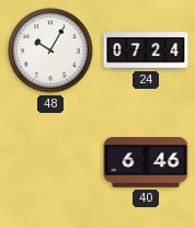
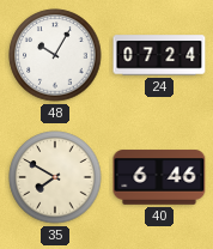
35: none -> 7:50
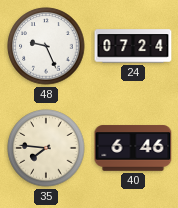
48: 10:05 -> 9:26
35: 7:50 -> 7:46
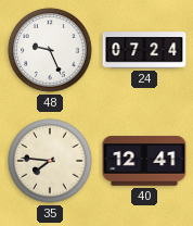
40: 6:46 -> 12:41
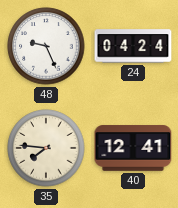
24: 07:24 -> 04:24
